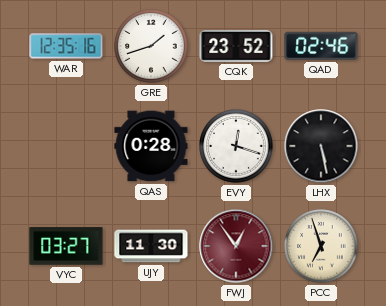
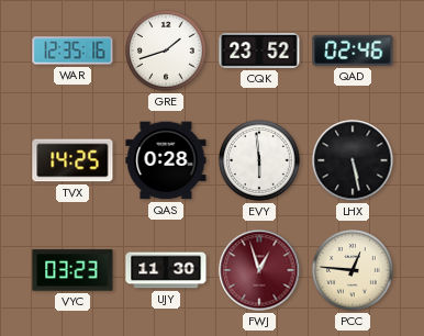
TVX: none -> 14:25
EVY: 12:18 -> 5:59
VYC: 03:27 -> 03:23
FWJ: 12:54 -> 12:57
PCC: 6:57 -> 12:46
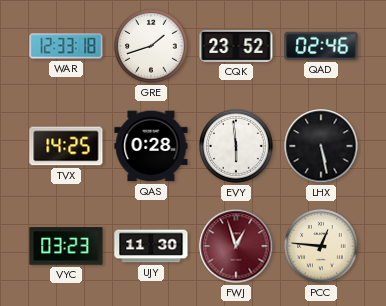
WAR: 12:35 -> 12:33
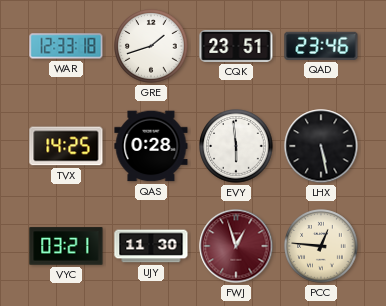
CQK: 23:52 -> 23:51
QAD: 02:46 -> 23:46
VYC: 03:23 -> 03:21
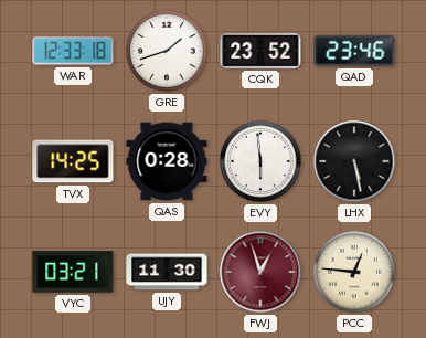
CQK: 23:51 -> 23:52
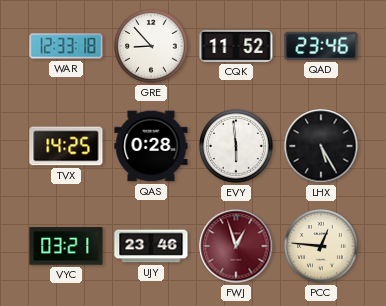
GRE: 1:42 -> 8:53
CQK: 23:52 -> 11:52
LHX: 5:28 -> 5:25
UJY: 11:30 -> 23:46
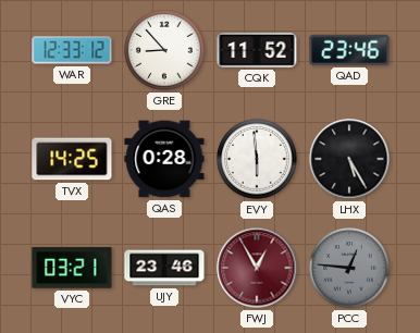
WAR: 12:33:18 -> 12:33:12
FWJ: 12:57 -> 12:55
PCC dial: cream -> grey
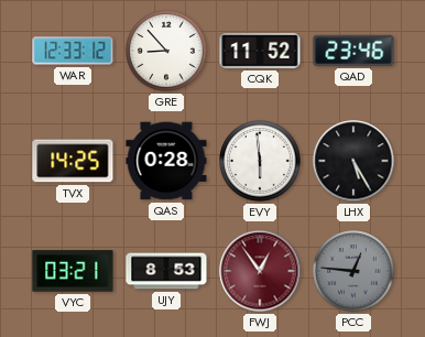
UJY: 23:46 -> 8:53
FWJ: 12:55 -> 12:54
